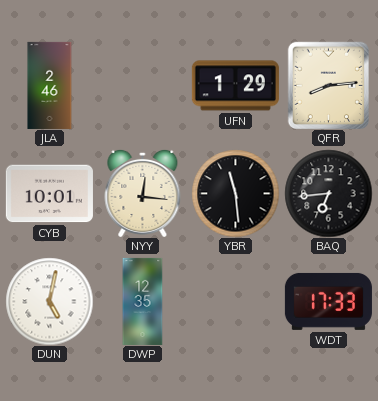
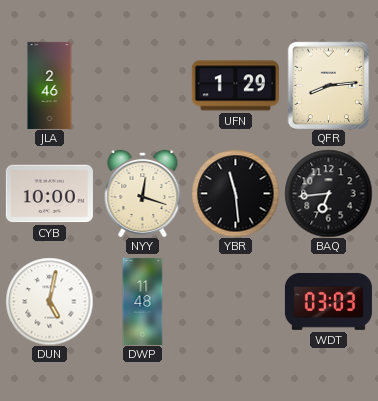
CYB: 10:01 -> 10:00
NYY: 12:16 -> 12:18
DWP: 12:35 -> 11:48
WDT: 17:33 -> 03:03
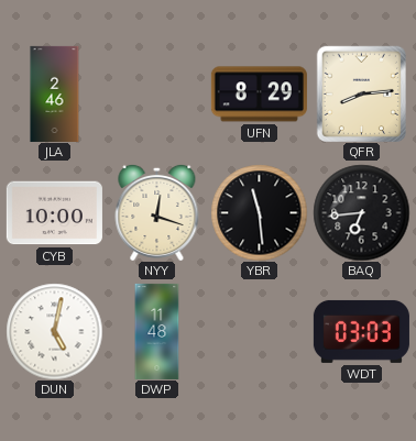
UFN: 1:29 -> 8:29
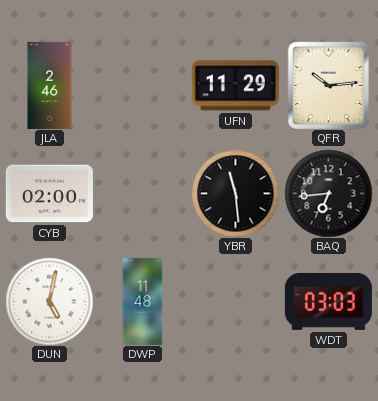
UFN: 8:29 -> 11:29
QFR: 8:14 -> 10:14
CYB: 10:00 -> 02:00
NYY: 12:18 -> none
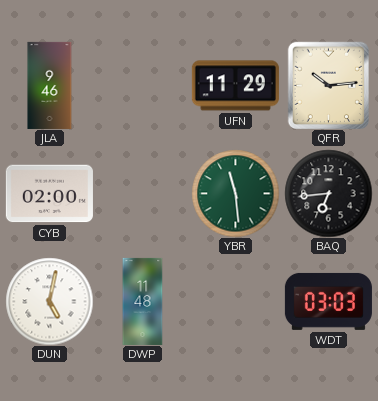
JLA: 2:46 -> 9:46
YBR dial: black -> green
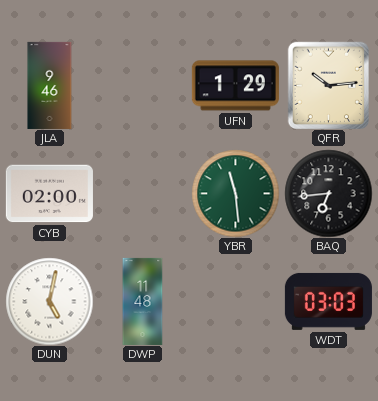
UFN: 11:29 -> 1:29
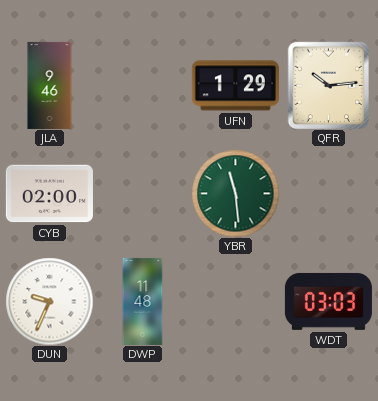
BAQ: 6:44 -> none
DUN: 5:02 -> 9:34
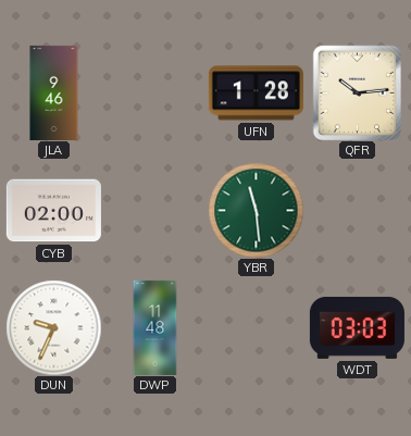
UFN: 1:29 -> 1:28
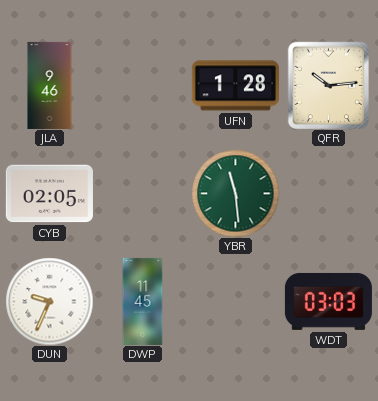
CYB: 02:00 -> 02:05
DWP: 11:48 -> 11:45
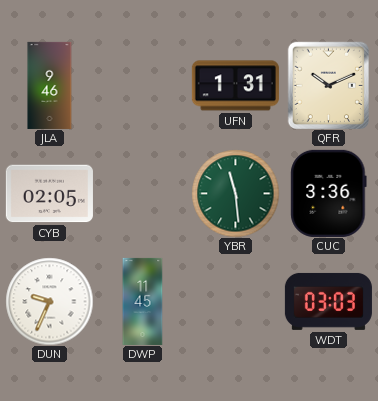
UFN: 1:28 -> 1:31
QFR: 10:14 -> 10:11
CUC: none -> 3:36
